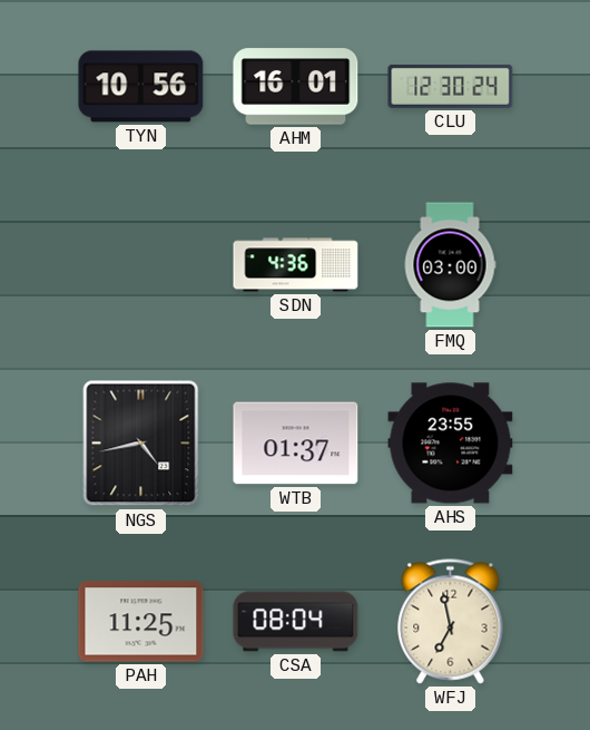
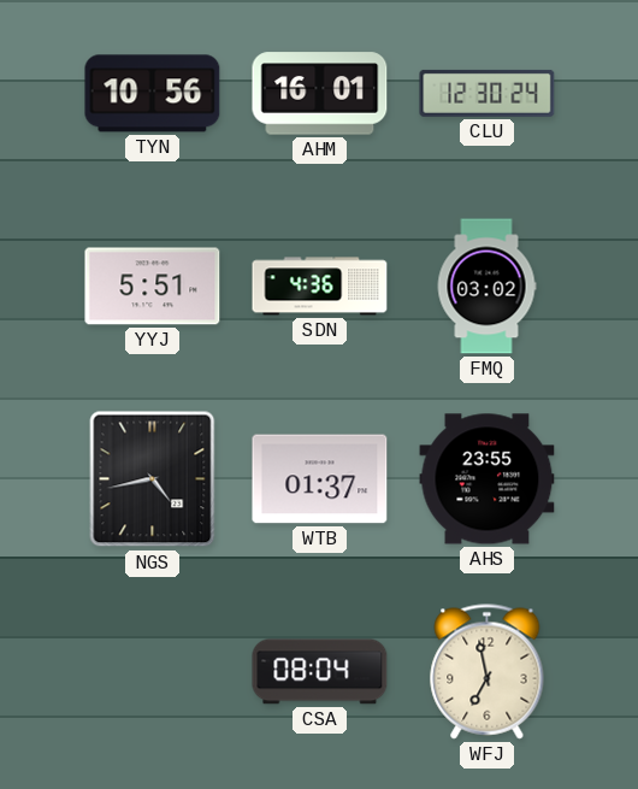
YYJ: none -> 5:51
FMQ: 03:00 -> 03:02
PAH: 11:25 -> none
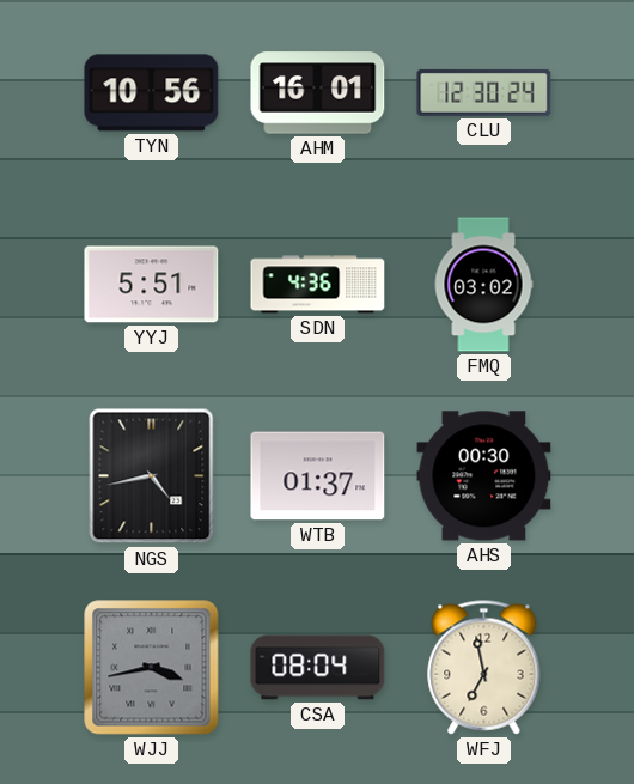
AHS: 23:55 -> 00:30
WJJ: none -> 3:43
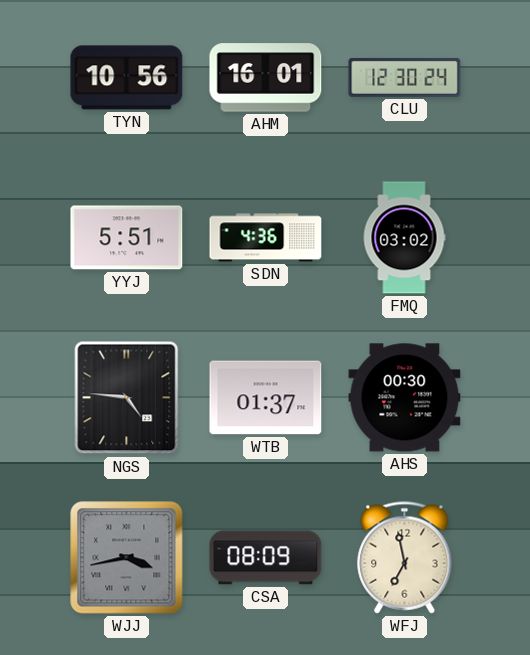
NGS: 4:43 -> 4:46
CSA: 08:04 -> 08:09
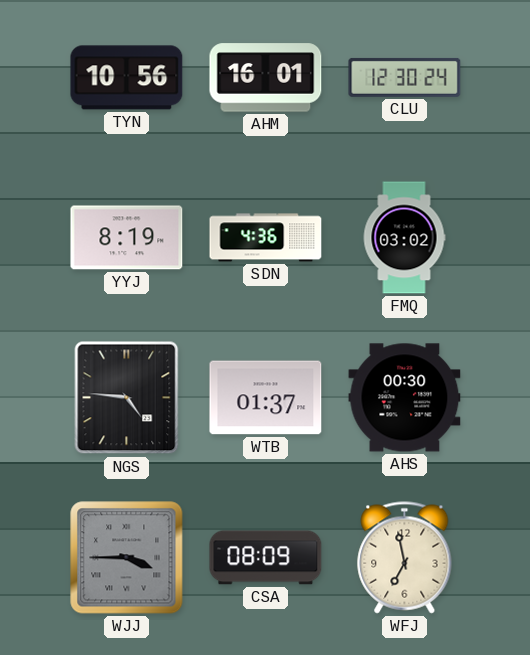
YYJ: 5:51 -> 8:19
WJJ: 3:43 -> 3:45
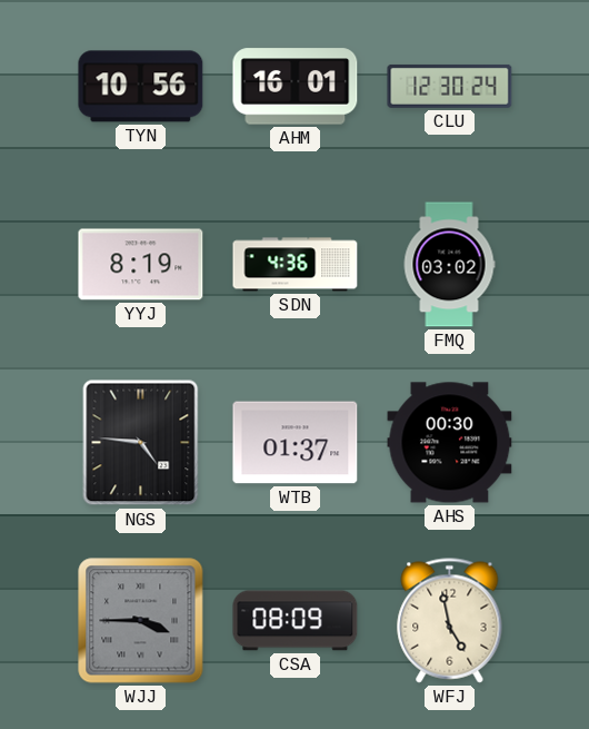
WFJ: 6:58 -> 4:58
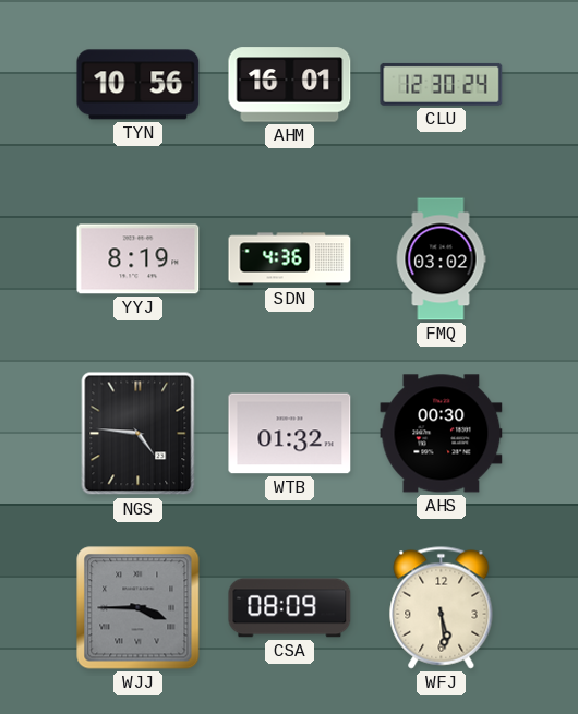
WTB: 01:37 -> 01:32
WFJ: 4:58 -> 5:29
